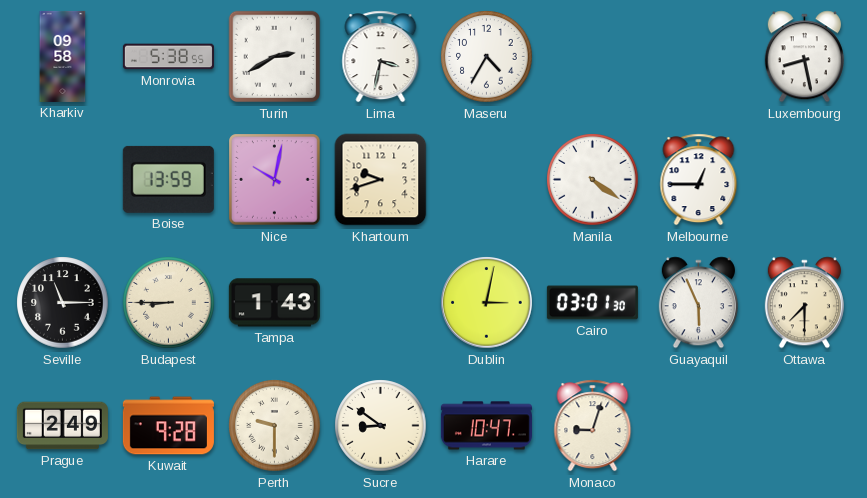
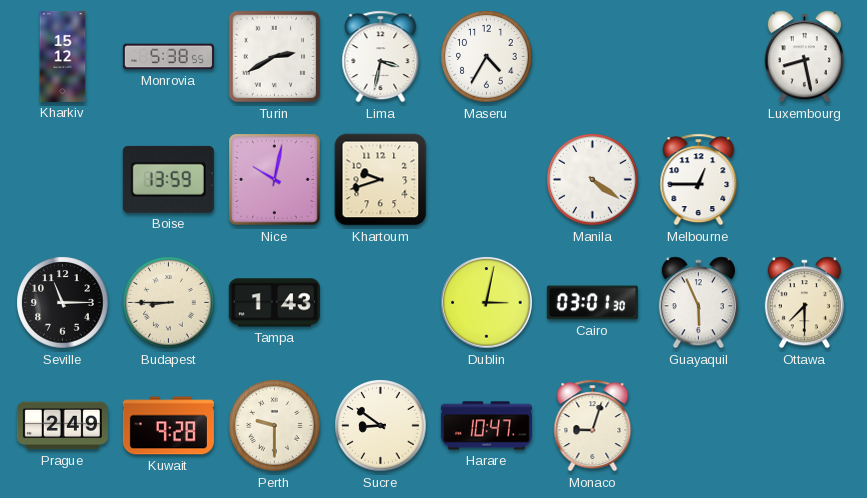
Kharkiv: 09:58 -> 15:12
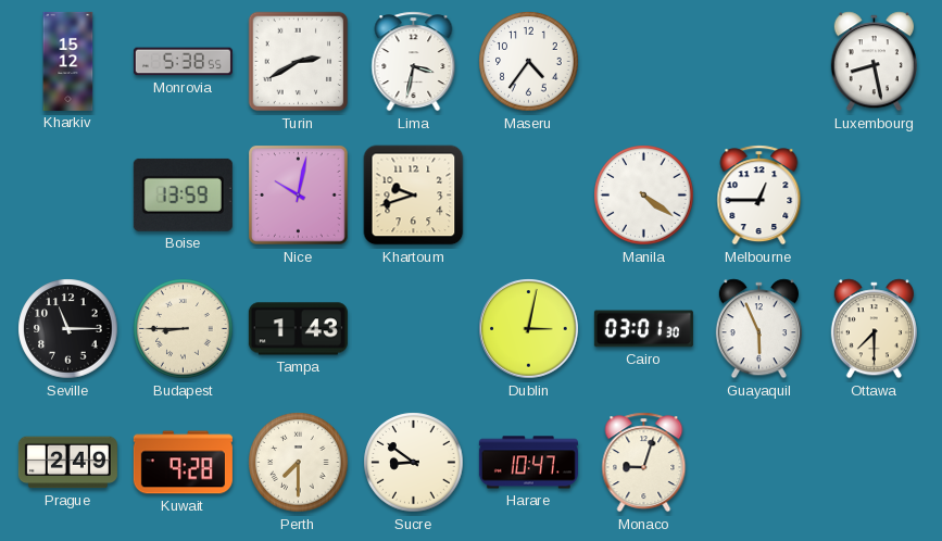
Maseru: 4:35 -> 4:36
Perth: 9:30 -> 7:30
